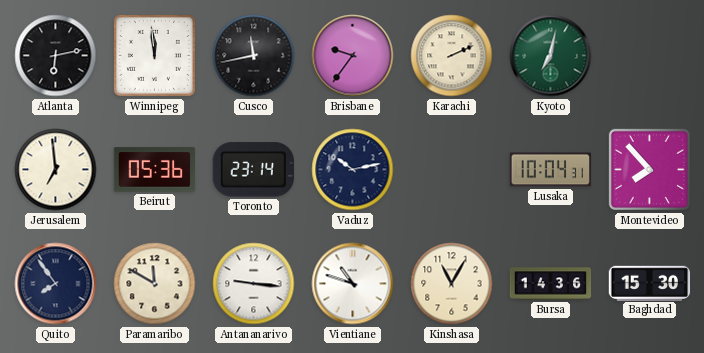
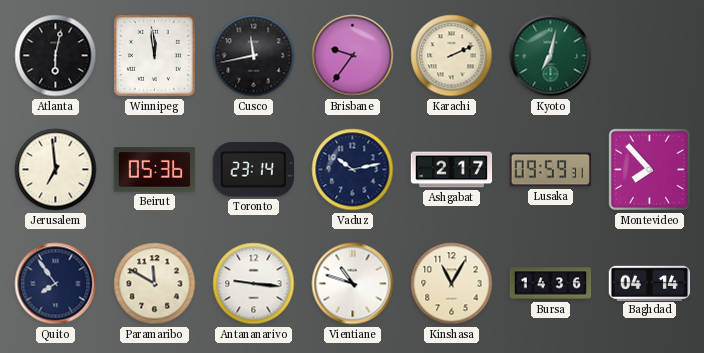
Atlanta: 6:13 -> 6:02
Ashgabat: none -> 2:17
Lusaka: 10:04 -> 09:59
Baghdad: 15:30 -> 04:14
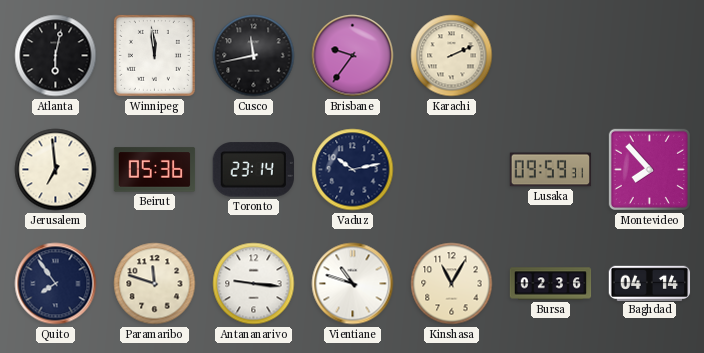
Kyoto: 7:02 -> none
Ashgabat: 2:17 -> none
Paramaribo: 11:50 -> 11:48
Bursa: 14:36 -> 02:36
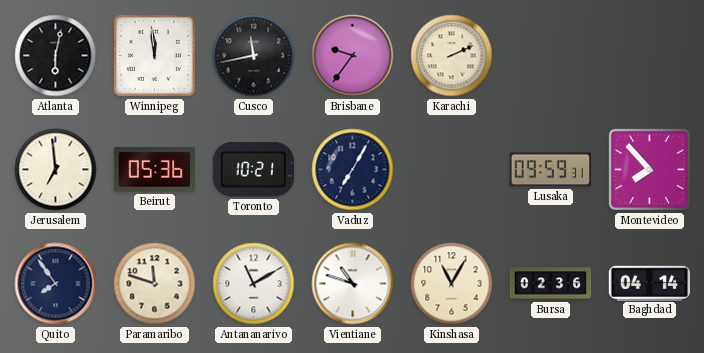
Toronto: 23:14 -> 10:21
Vaduz: 10:13 -> 7:05
Antananarivo: 9:16 -> 11:10
